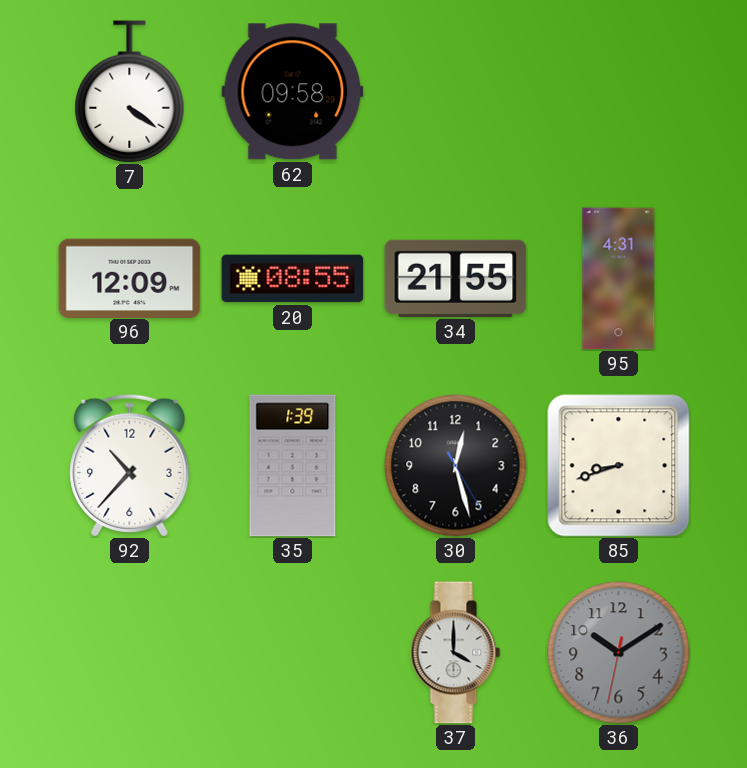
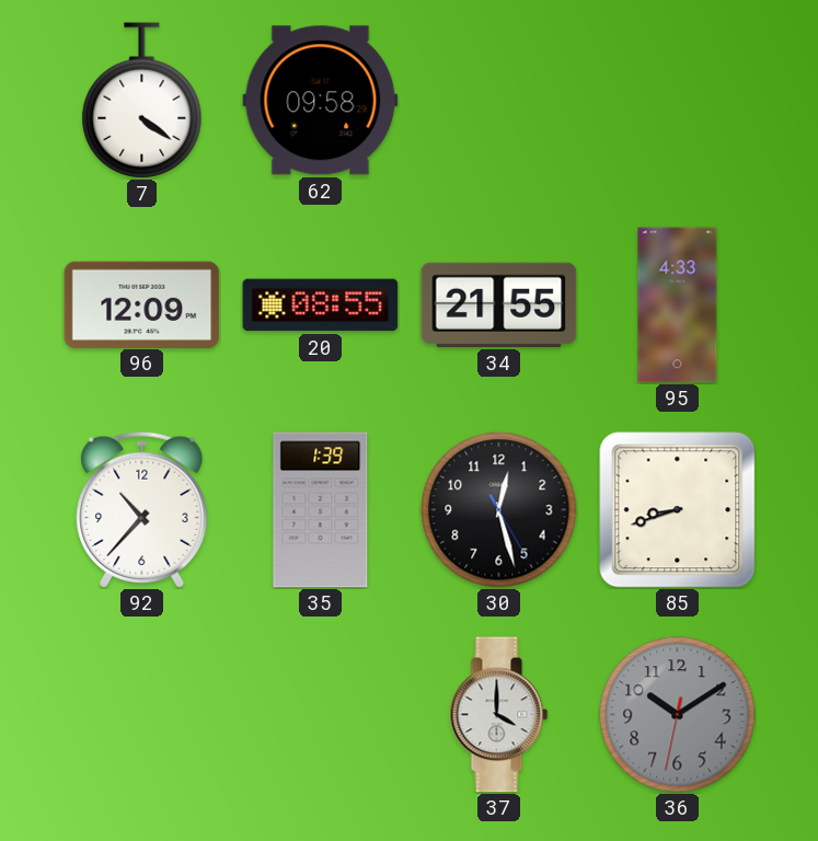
95: 4:31 -> 4:33
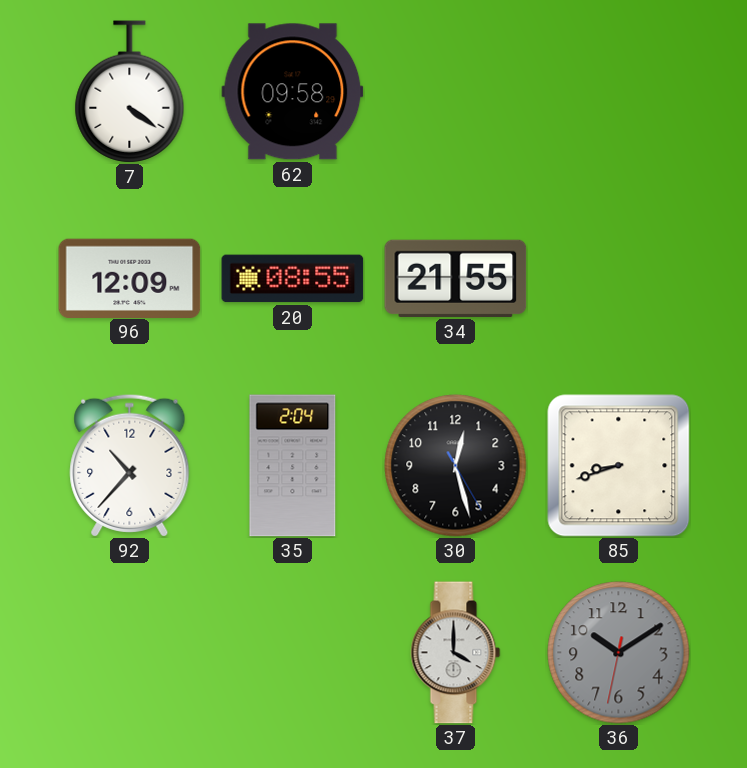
95: 4:33 -> none
35: 1:39 -> 2:04
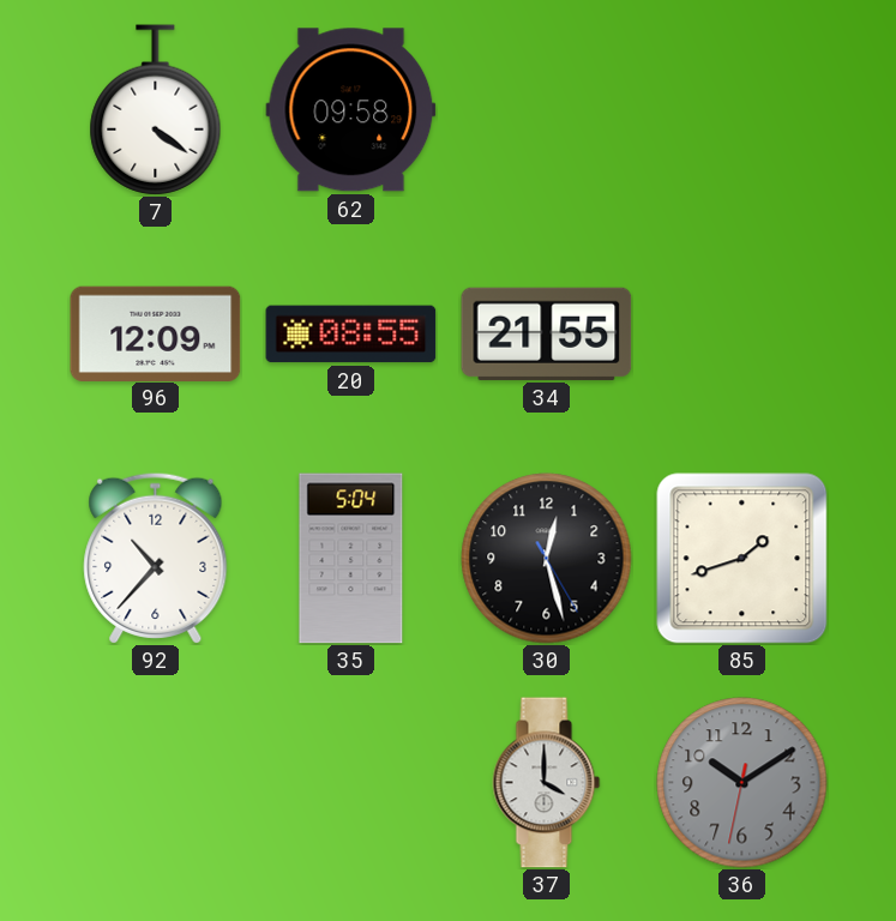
35: 2:04 -> 5:04
85: 8:42 -> 1:42
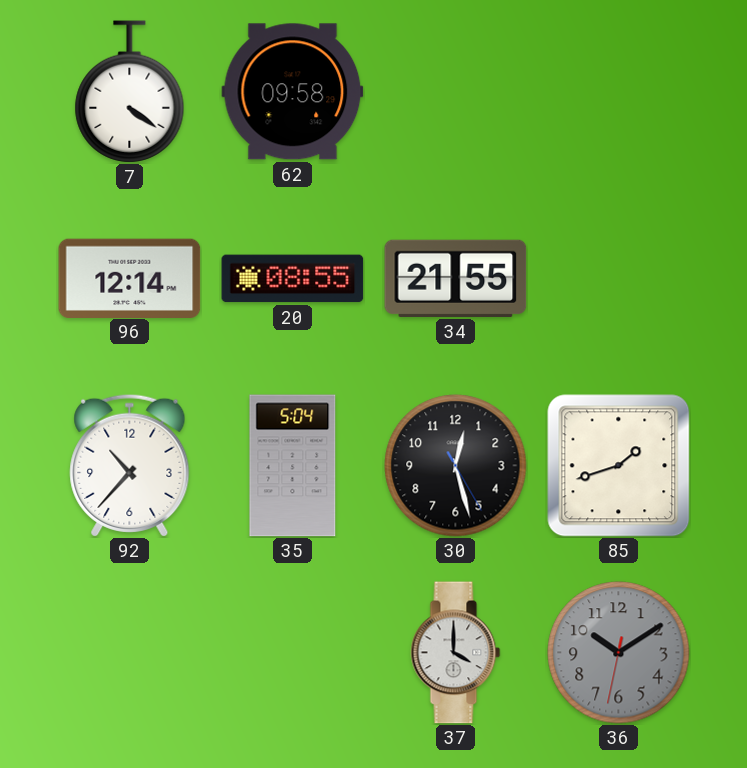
96: 12:09 -> 12:14
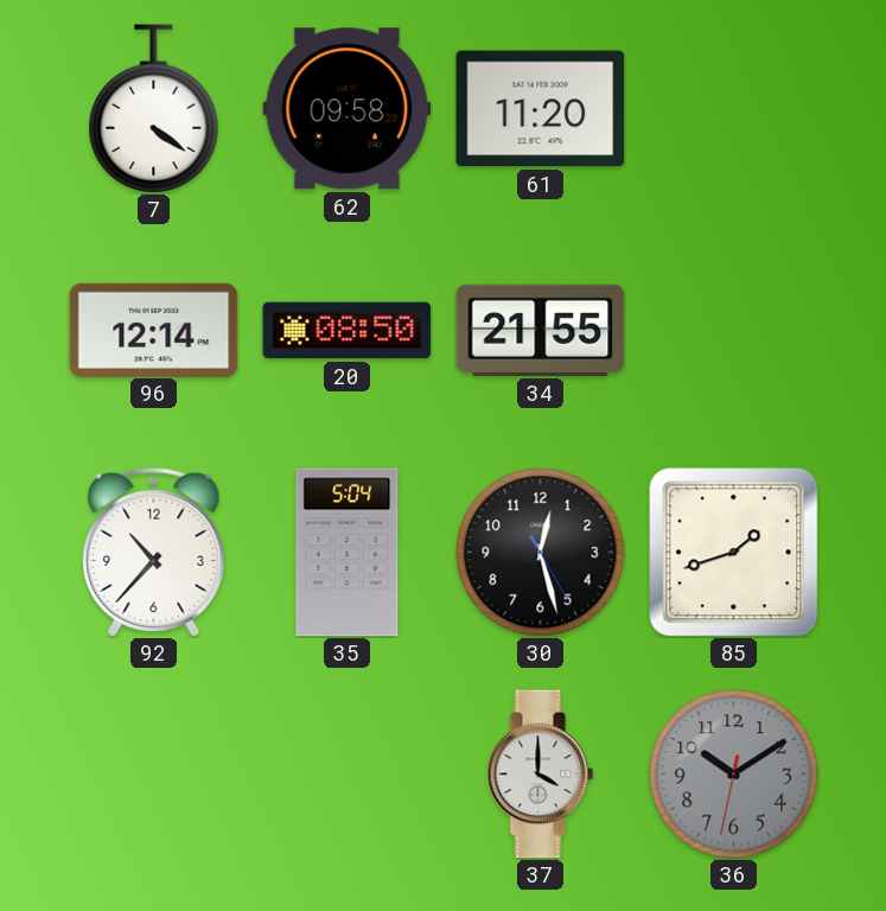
61: none -> 11:20
20: 08:55 -> 08:50
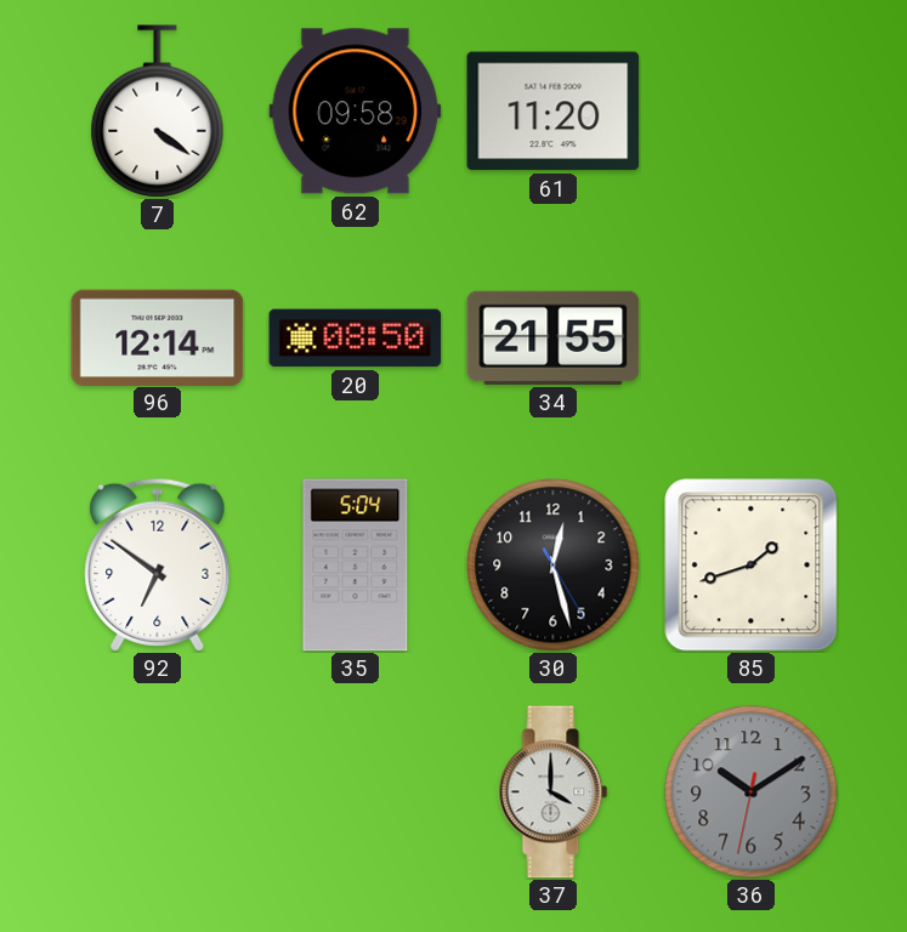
92: 10:37 -> 6:51
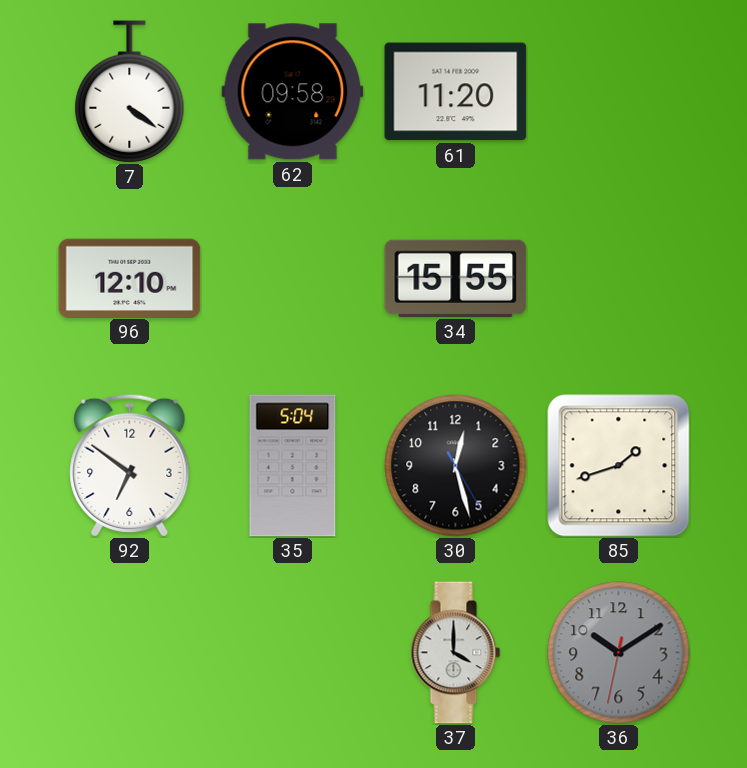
96: 12:14 -> 12:10
20: 08:50 -> none
34: 21:55 -> 15:55
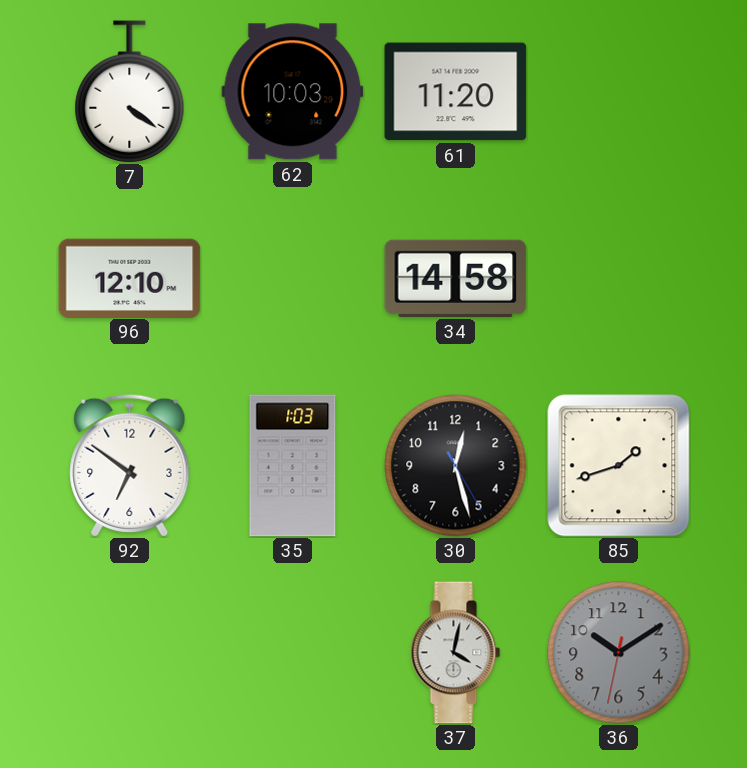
62: 09:58 -> 10:03
34: 15:55 -> 14:58
35: 5:04 -> 1:03
37: 4:00 -> 4:02
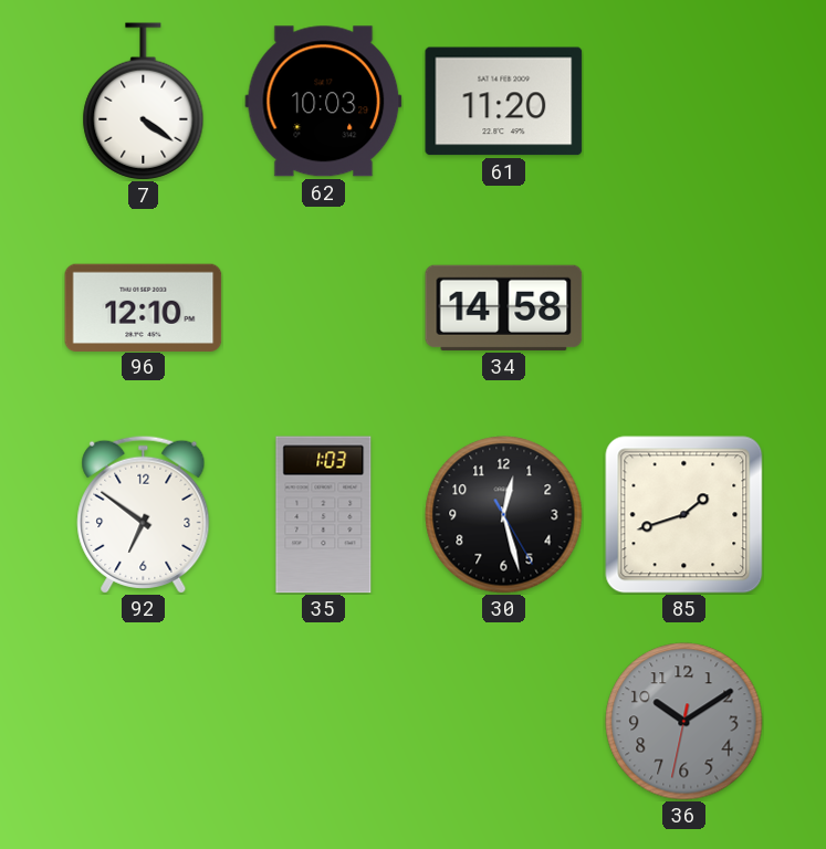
37: 4:02 -> none
